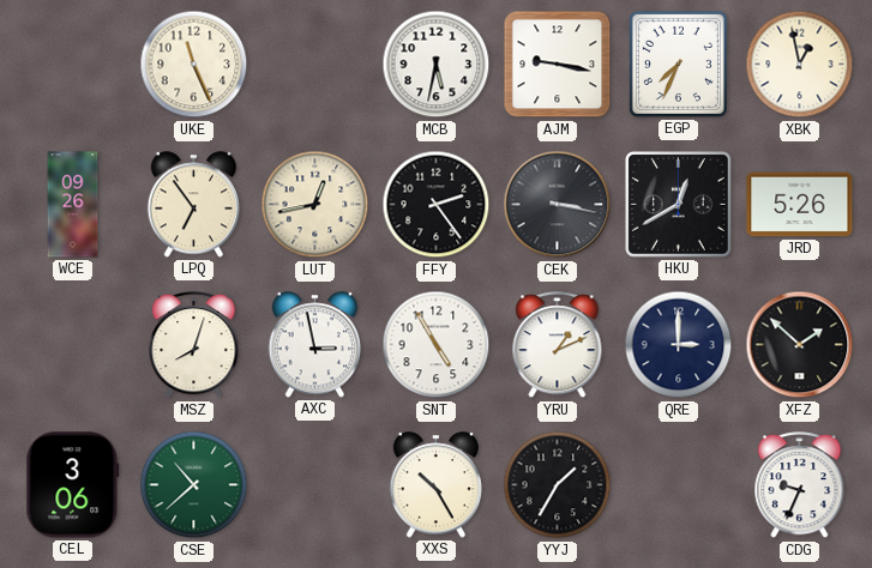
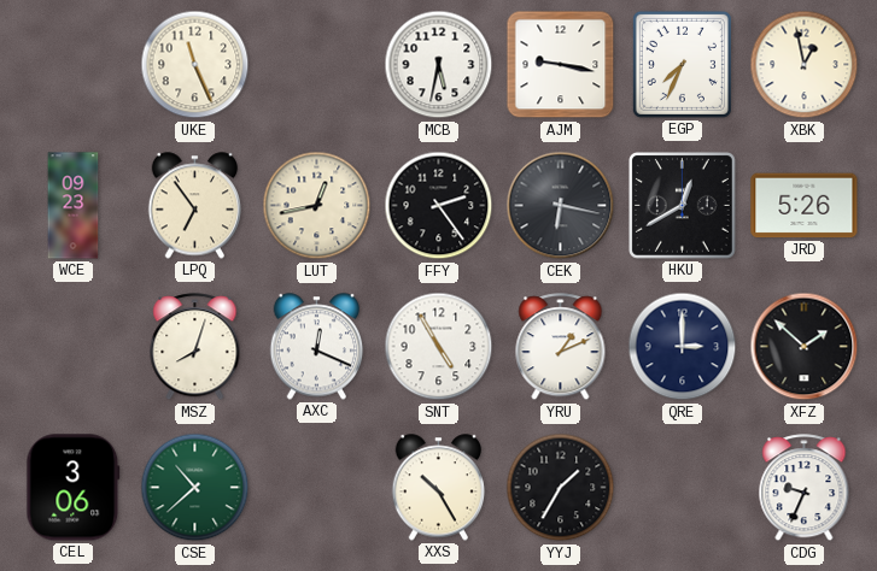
WCE: 09:26 -> 09:23
CEK: 3:17 -> 6:17
AXC: 2:58 -> 12:19
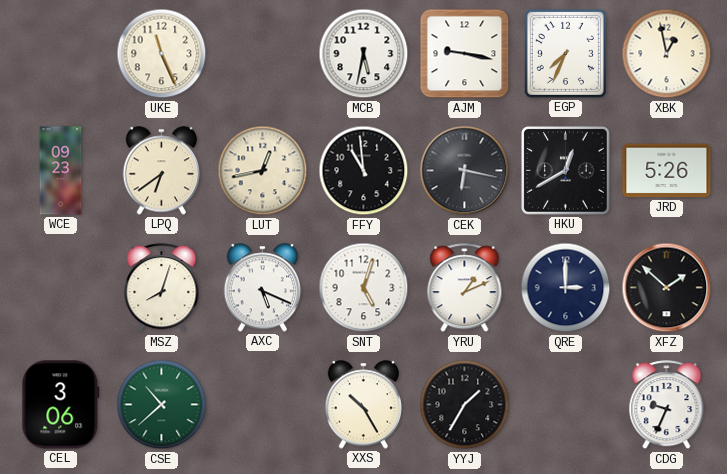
LPQ: 6:54 -> 6:39
FFY: 2:24 -> 10:59
AXC: 12:19 -> 5:19
SNT: 4:55 -> 5:03
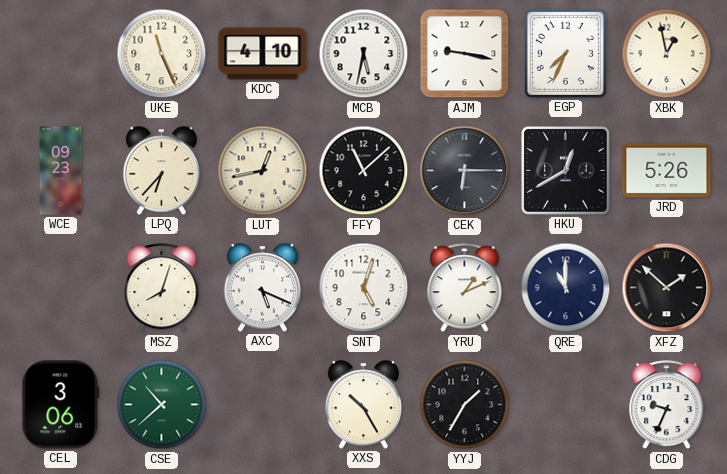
KDC: none -> 4:10
LPQ: 6:39 -> 6:37
FFY: 10:59 -> 11:08
CEK: 6:17 -> 6:15
QRE: 3:00 -> 11:00
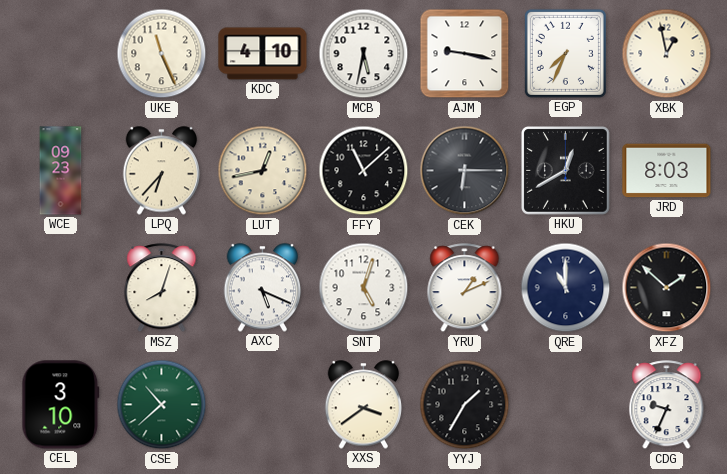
JRD: 5:26 -> 8:03
CEL: 3:06 -> 3:10
XXS: 10:25 -> 3:39
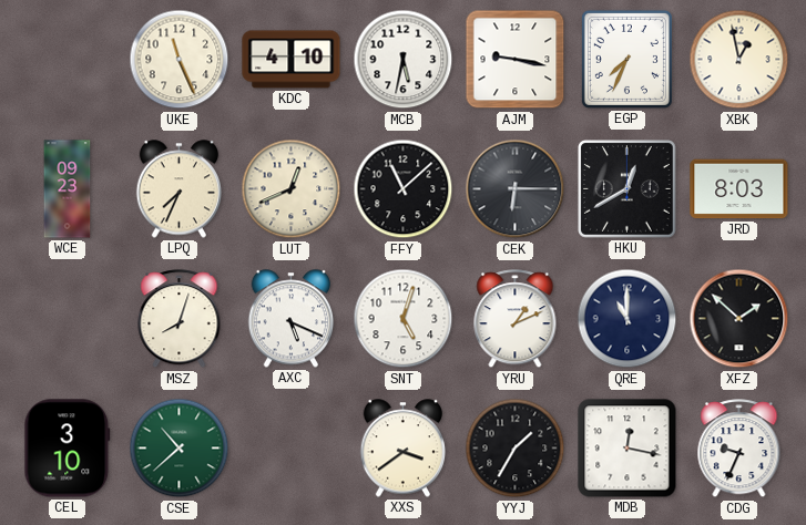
LPQ: 6:37 -> 7:34
LUT: 12:43 -> 12:41
MDB: none -> 12:17
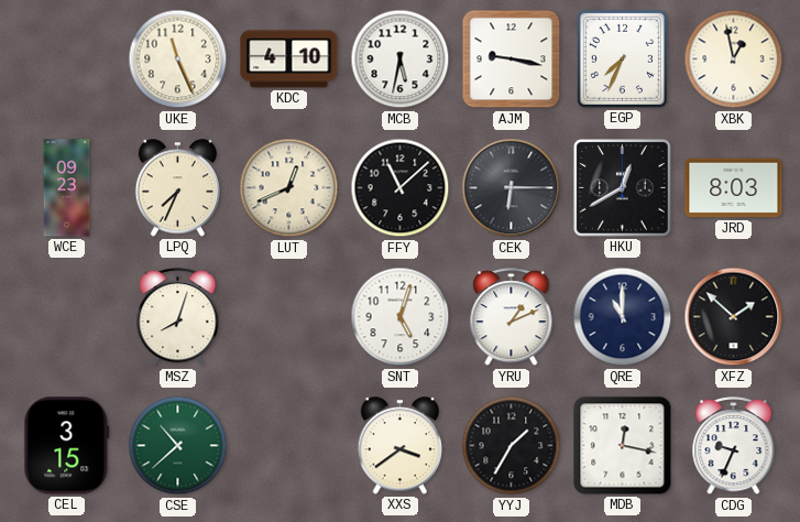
AXC: 5:19 -> none
CEL: 3:10 -> 3:15
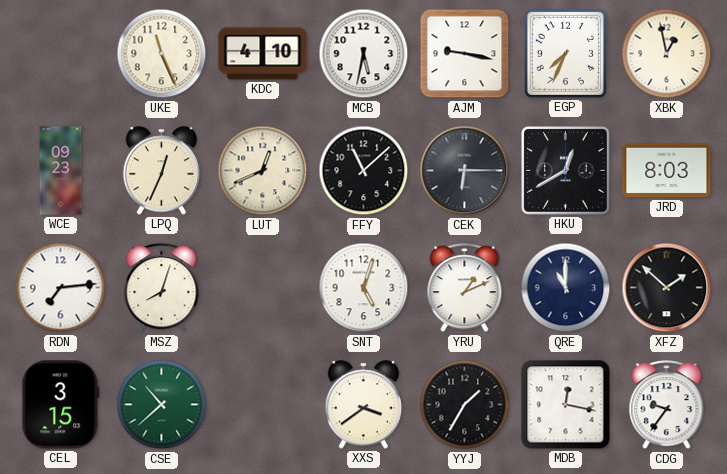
LPQ: 7:34 -> 12:34
RDN: none -> 7:14
CDG: 9:34 -> 9:36
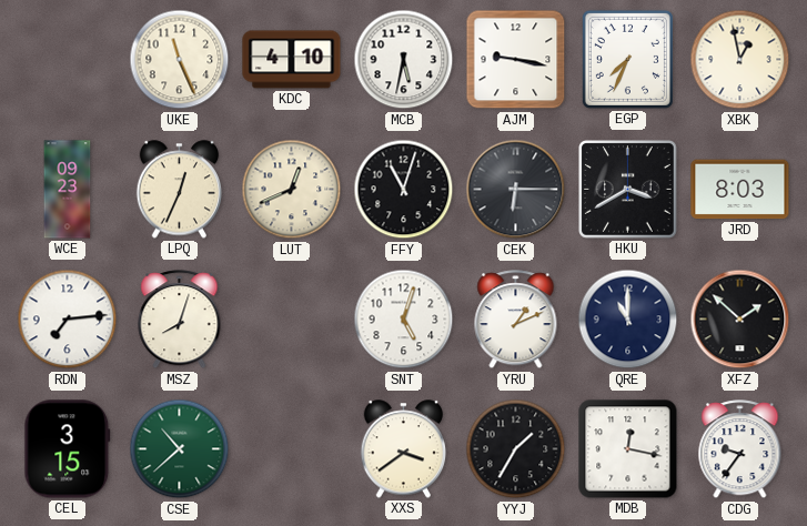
FFY: 11:08 -> 11:03
HKU: 12:40 -> 3:40
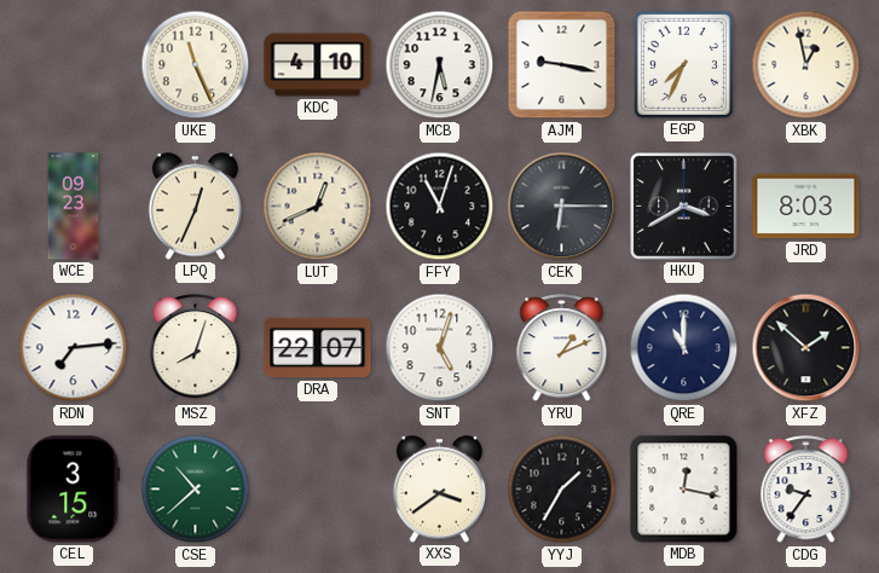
DRA: none -> 22:07
